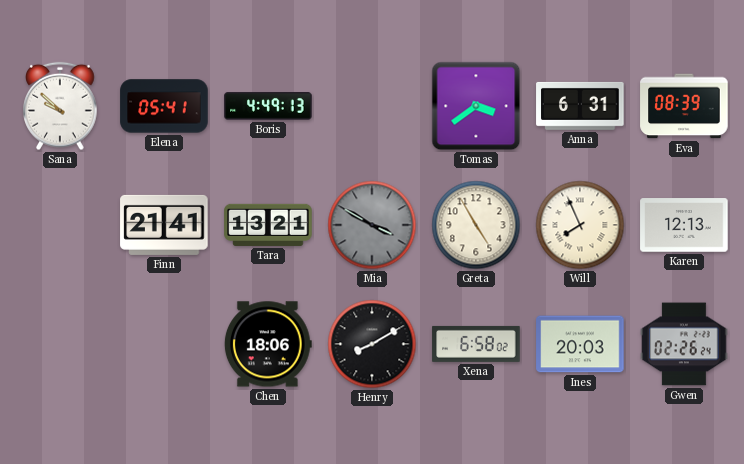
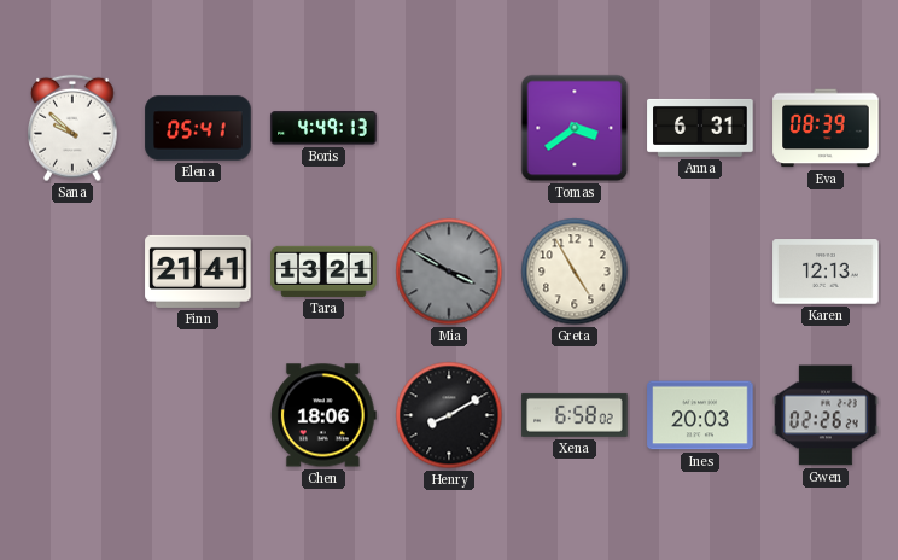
Will: 7:56 -> none
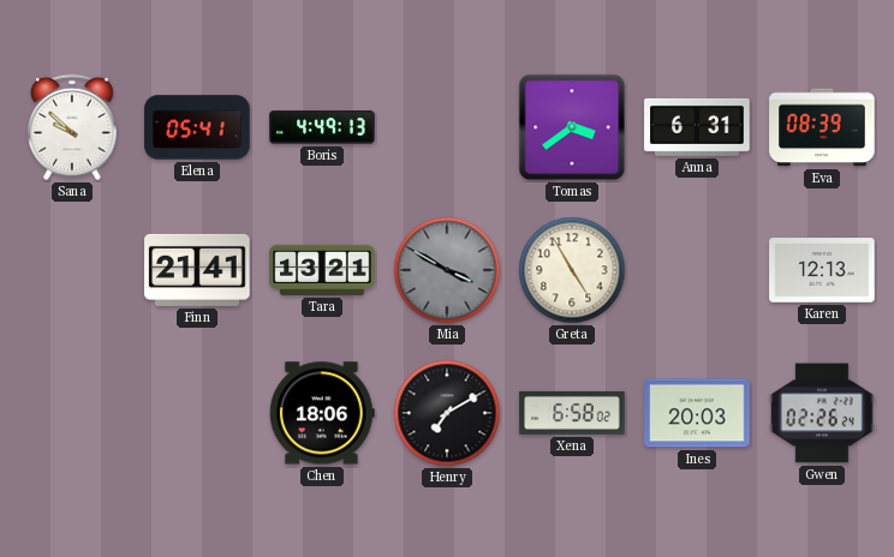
Henry: 8:10 -> 7:10
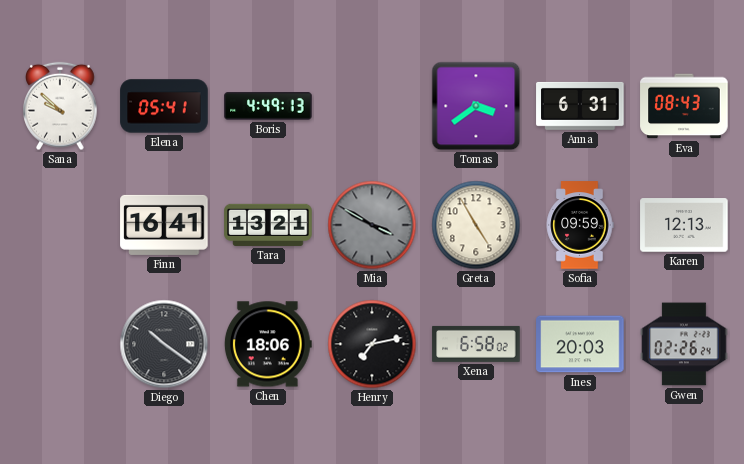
Eva: 08:39 -> 08:43
Finn: 21:41 -> 16:41
Sofia: none -> 09:59
Diego: none -> 10:21
Henry: 7:10 -> 7:13
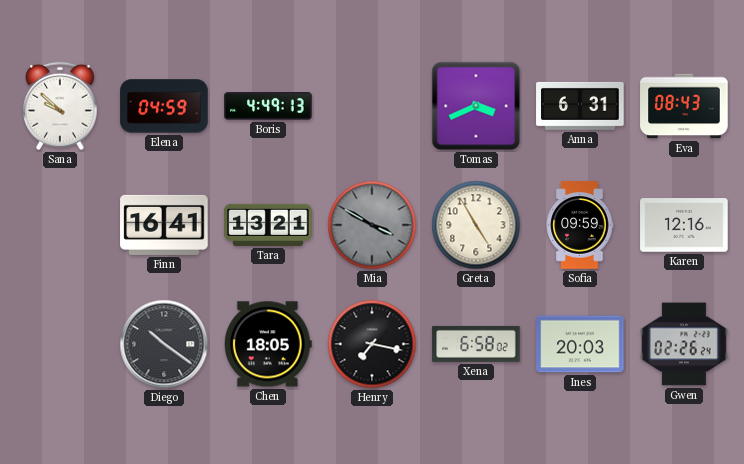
Elena: 05:41 -> 04:59
Tomas: 3:39 -> 3:41
Karen: 12:13 -> 12:16
Chen: 18:06 -> 18:05
Henry: 7:13 -> 7:17
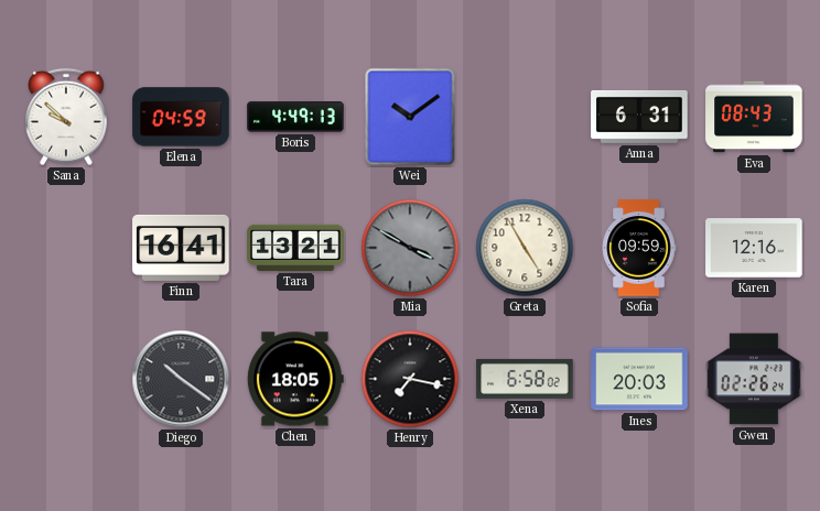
Wei: none -> 10:09
Tomas: 3:41 -> none
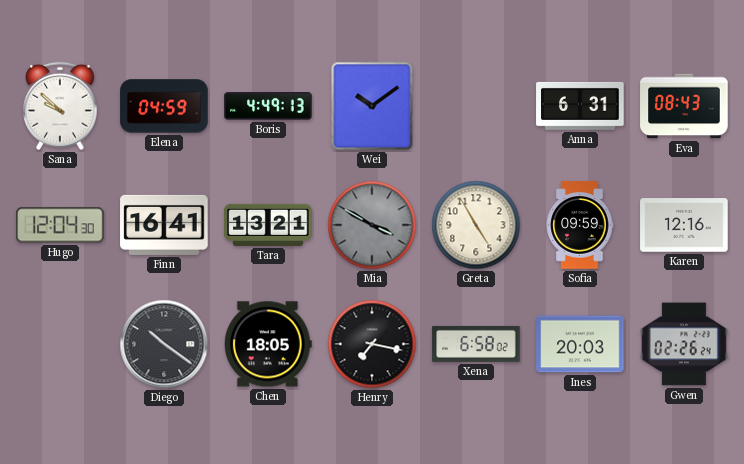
Hugo: none -> 12:04
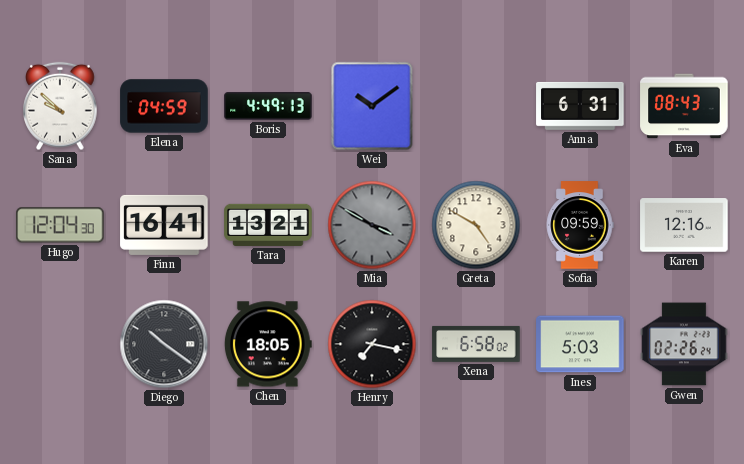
Greta: 4:55 -> 4:50
Ines: 20:03 -> 5:03
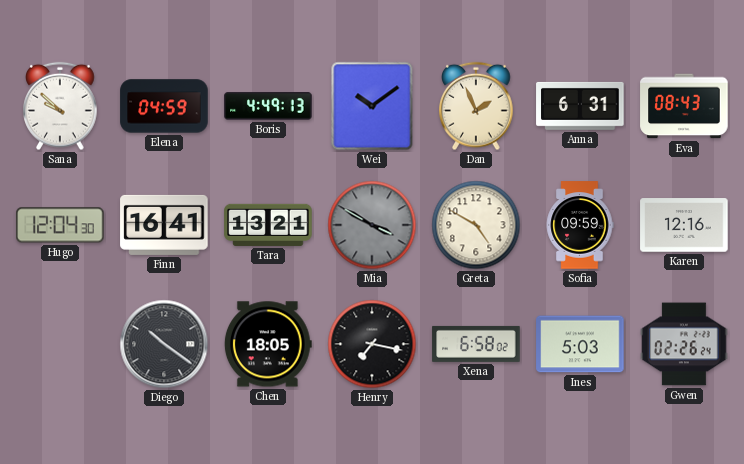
Dan: none -> 1:56
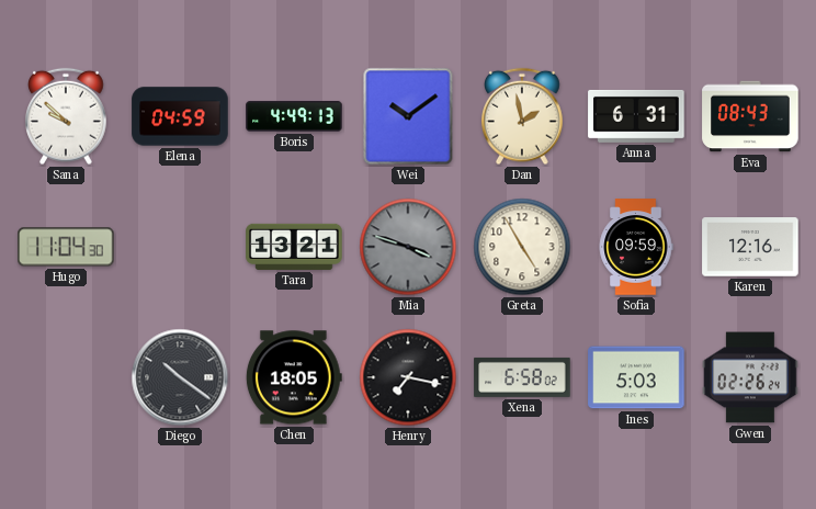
Dan: 1:56 -> 1:58
Hugo: 12:04 -> 11:04
Finn: 16:41 -> none
Mia: 3:50 -> 3:48
Greta: 4:50 -> 4:55
